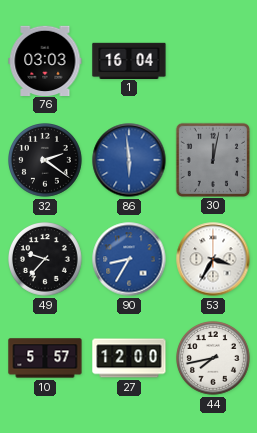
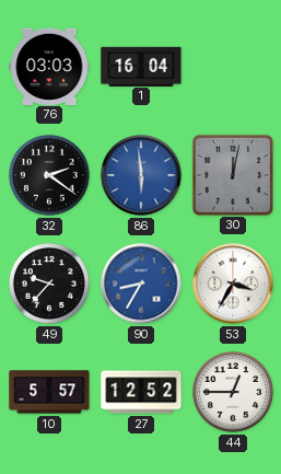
27: 12:00 -> 12:52
44: 7:43 -> 12:45
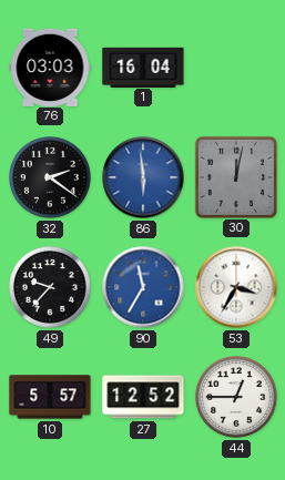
90: 8:35 -> 11:35
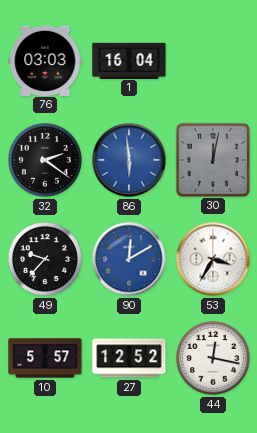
90: 11:35 -> 12:10
44: 12:45 -> 12:17
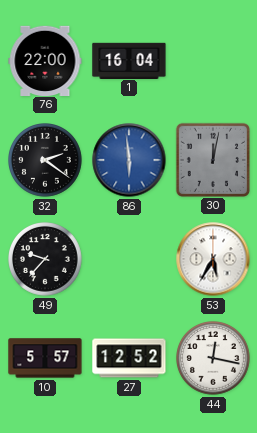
76: 03:03 -> 22:00
90: 12:10 -> none
53: 3:35 -> 5:35
